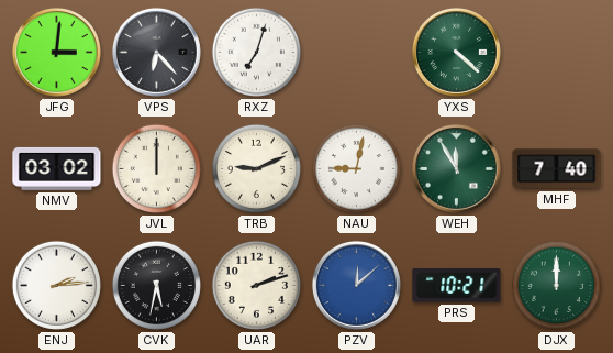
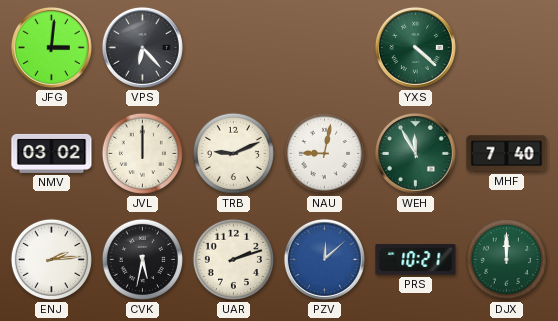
RXZ: 7:03 -> none
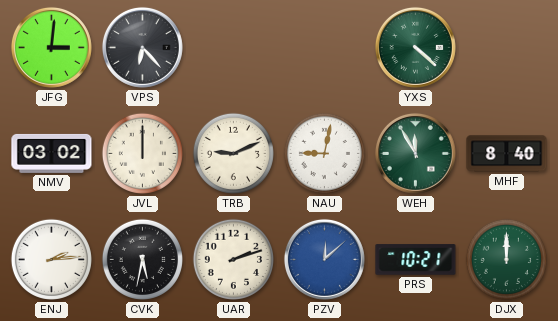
MHF: 7:40 -> 8:40
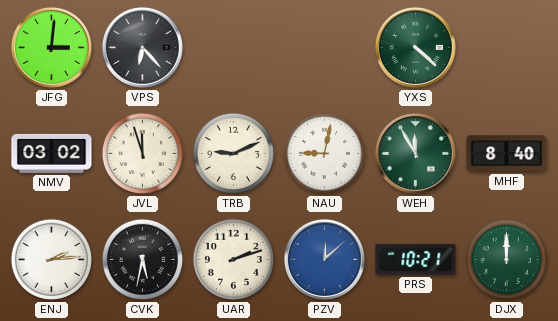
JVL: 12:00 -> 11:57
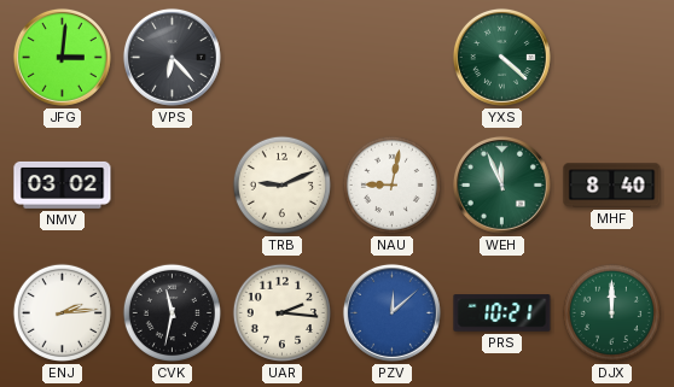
JVL: 11:57 -> none
WEH: 11:55 -> 11:56
CVK: 5:32 -> 11:32
UAR: 2:12 -> 2:16
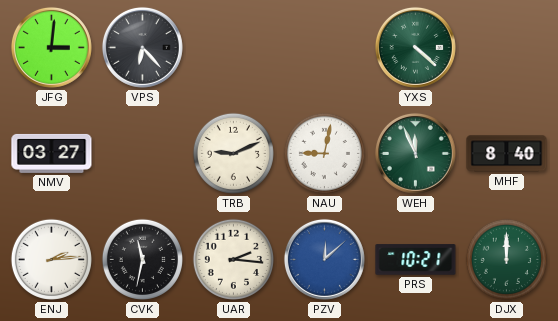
NMV: 03:02 -> 03:27
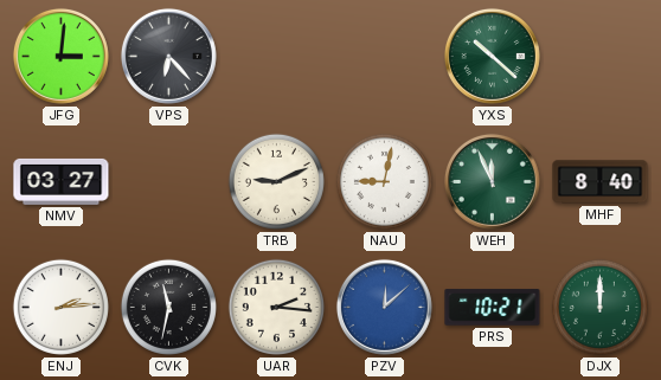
YXS: 4:22 -> 10:22
